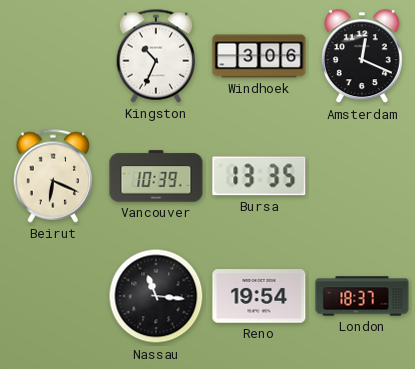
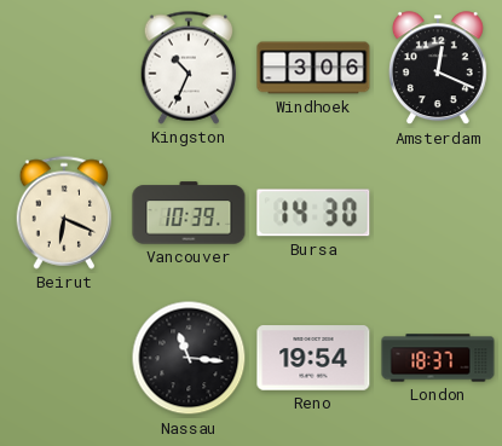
Bursa: 13:35 -> 14:30
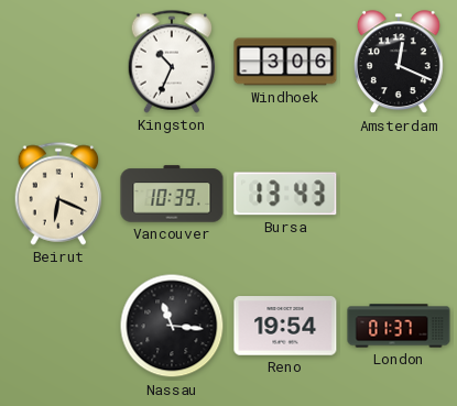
Bursa: 14:30 -> 13:43
London: 18:37 -> 01:37
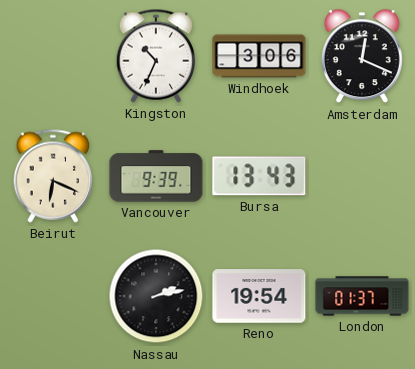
Vancouver: 10:39 -> 9:39
Nassau: 11:16 -> 2:13
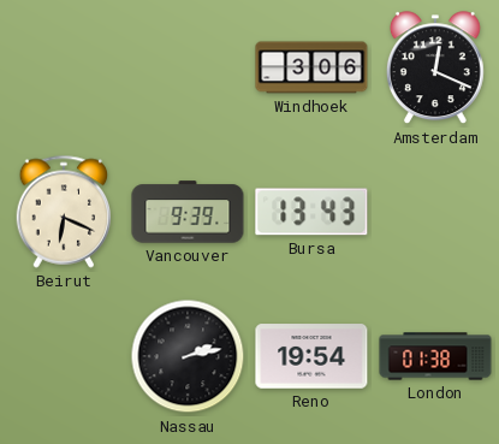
Kingston: 10:34 -> none
London: 01:37 -> 01:38
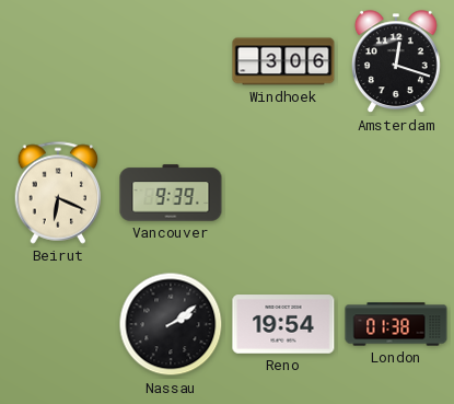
Amsterdam: 12:19 -> 12:18
Bursa: 13:43 -> none
Nassau: 2:13 -> 2:09
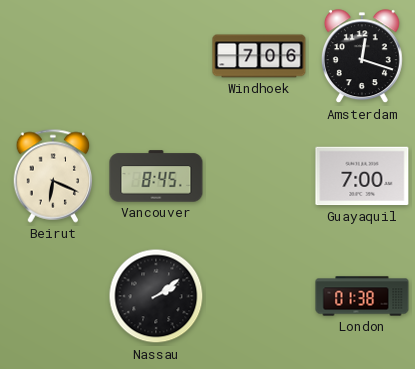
Windhoek: 3:06 -> 7:06
Vancouver: 9:39 -> 8:45
Guayaquil: none -> 7:00
Reno: 19:54 -> none
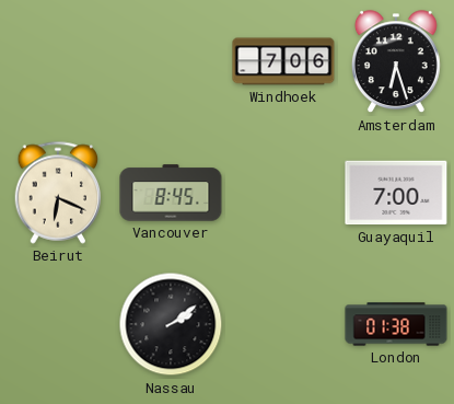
Amsterdam: 12:18 -> 6:27
